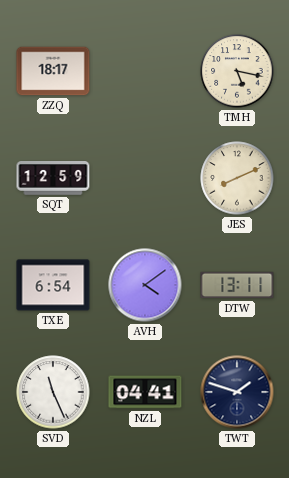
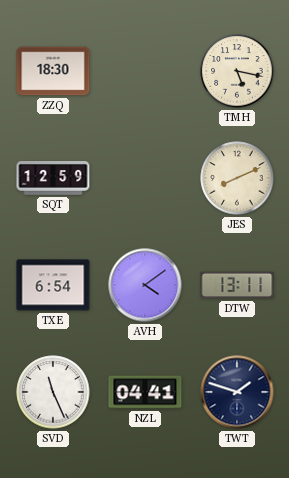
ZZQ: 18:17 -> 18:30
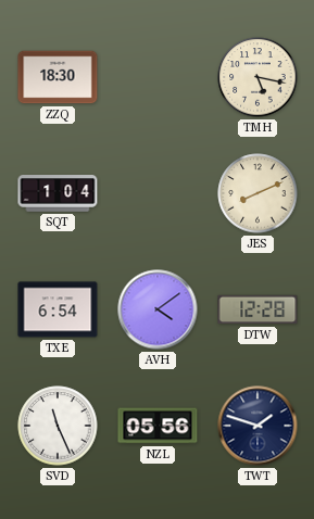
SQT: 12:59 -> 1:04
DTW: 13:11 -> 12:28
NZL: 04:41 -> 05:56
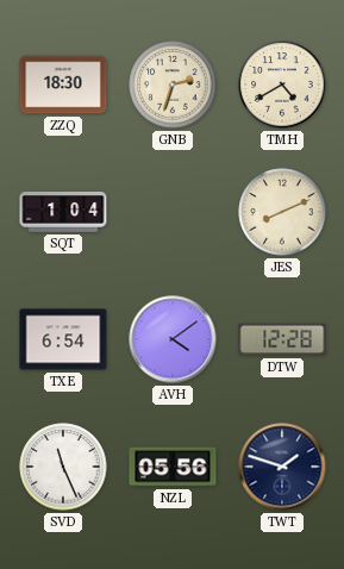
GNB: none -> 2:33
TMH: 5:17 -> 4:40
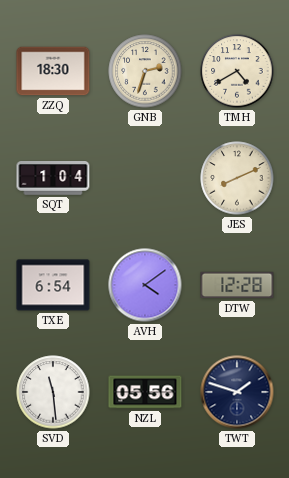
SVD: 11:26 -> 11:29
